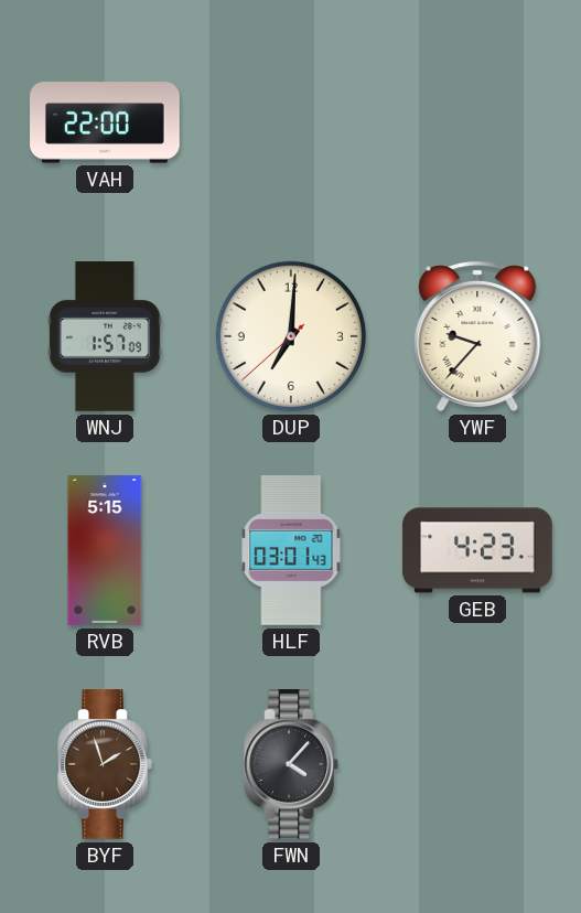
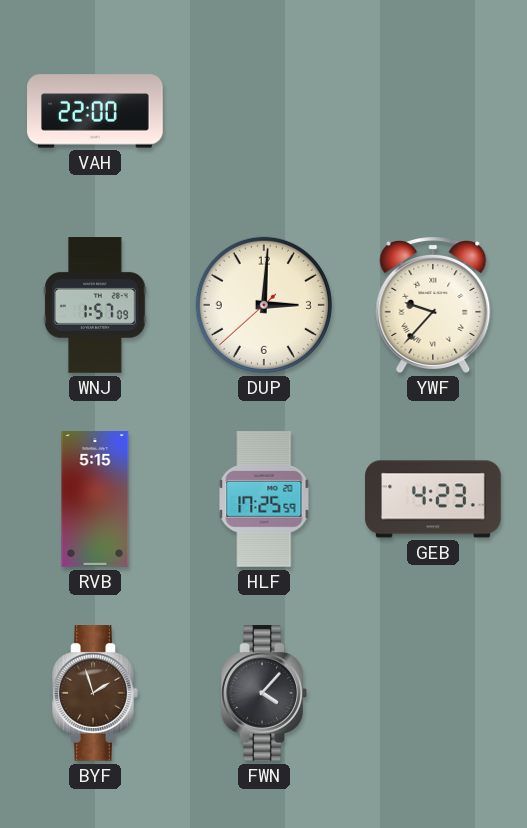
DUP: 7:00 -> 3:00
HLF: 03:01 -> 17:25
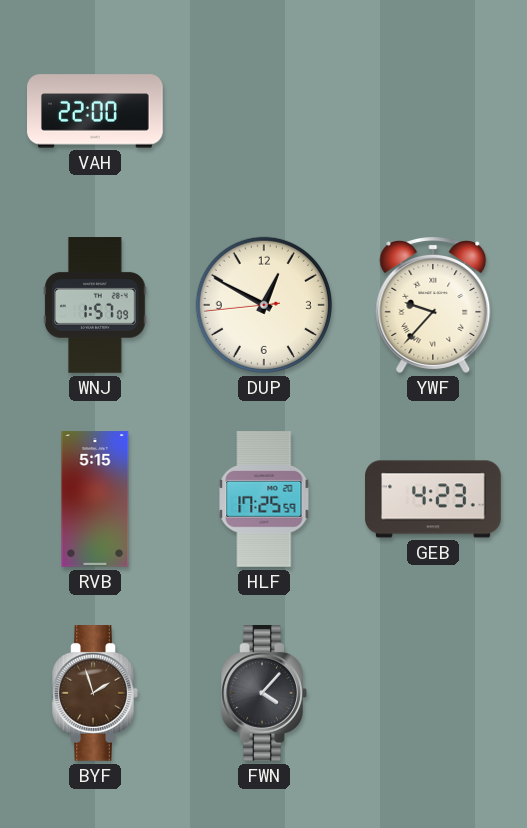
DUP: 3:00 -> 12:49
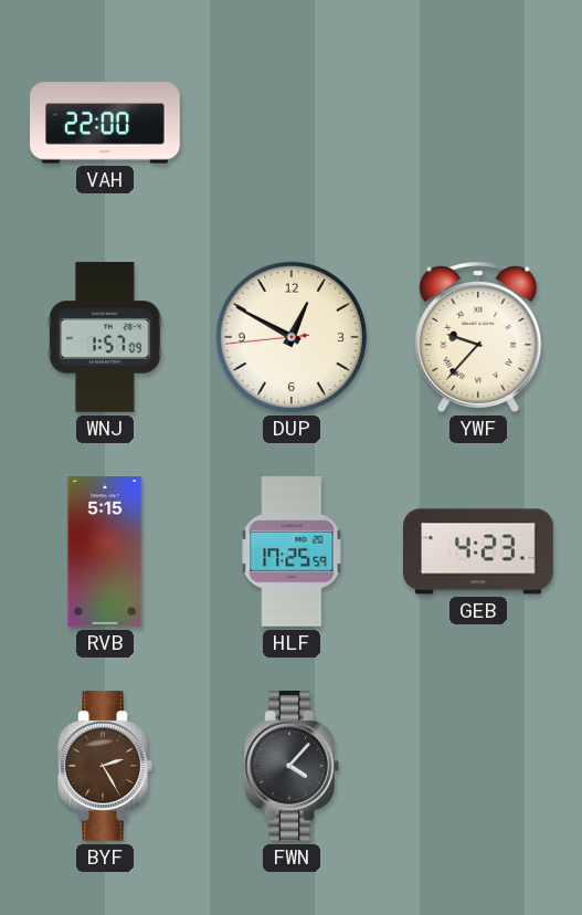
BYF: 1:57 -> 2:25
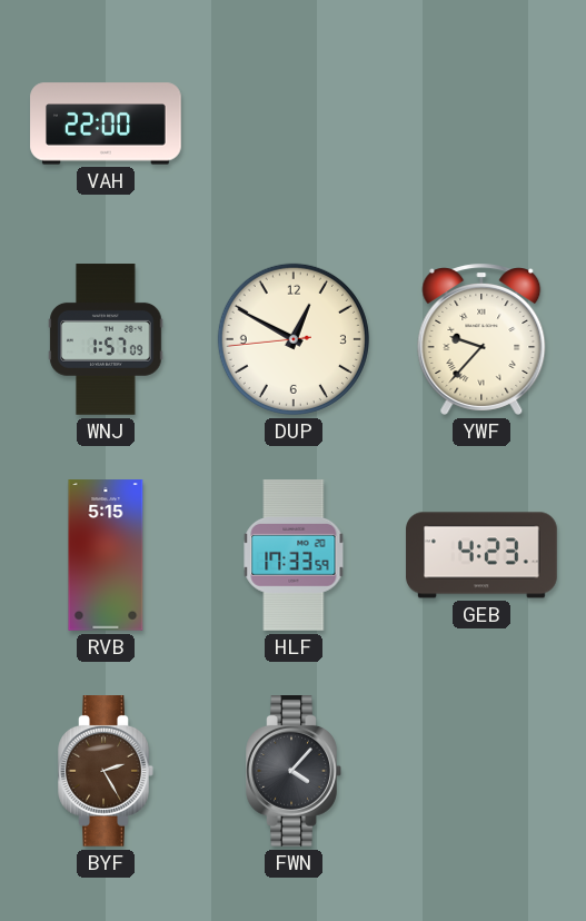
HLF: 17:25 -> 17:33
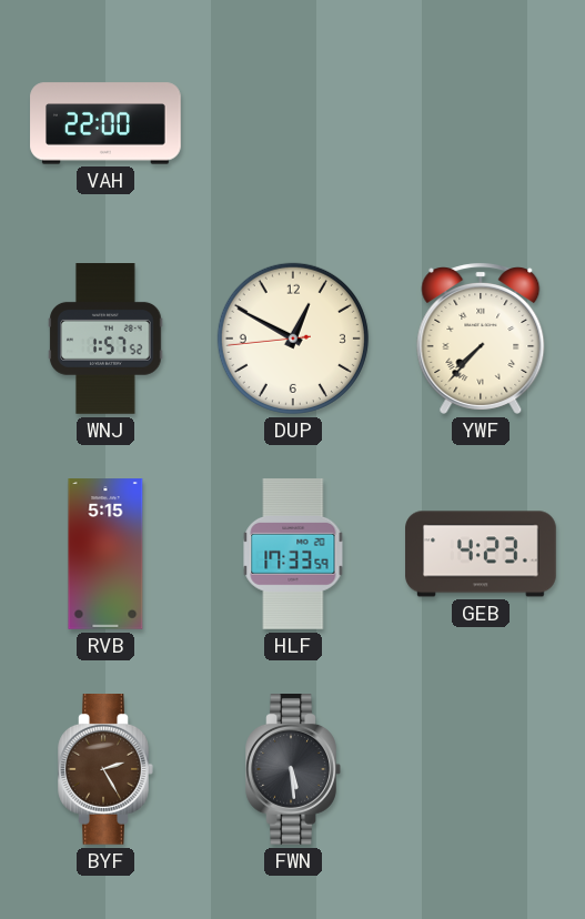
WNJ: 1:57:09 -> 1:57:52
YWF: 9:37 -> 7:37
FWN: 4:07 -> 5:29
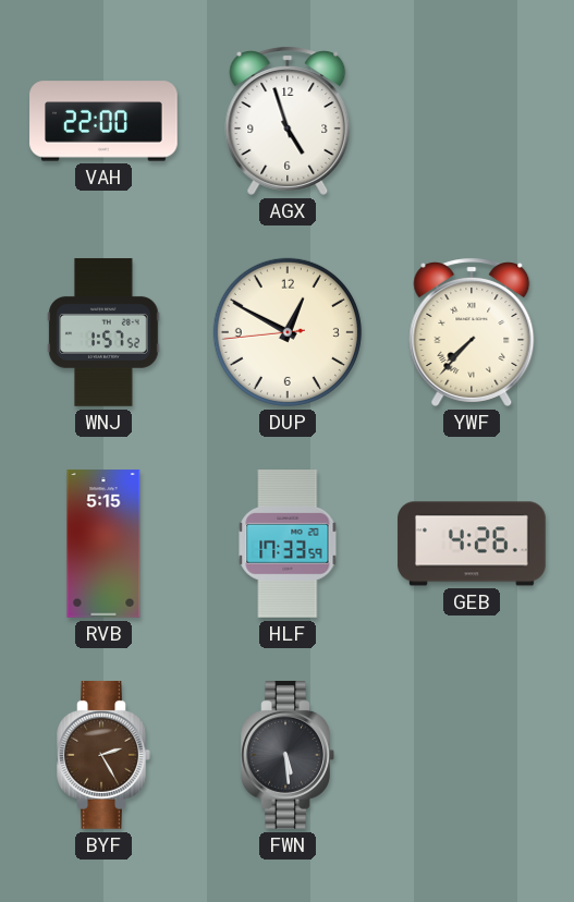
AGX: none -> 4:57
GEB: 4:23 -> 4:26
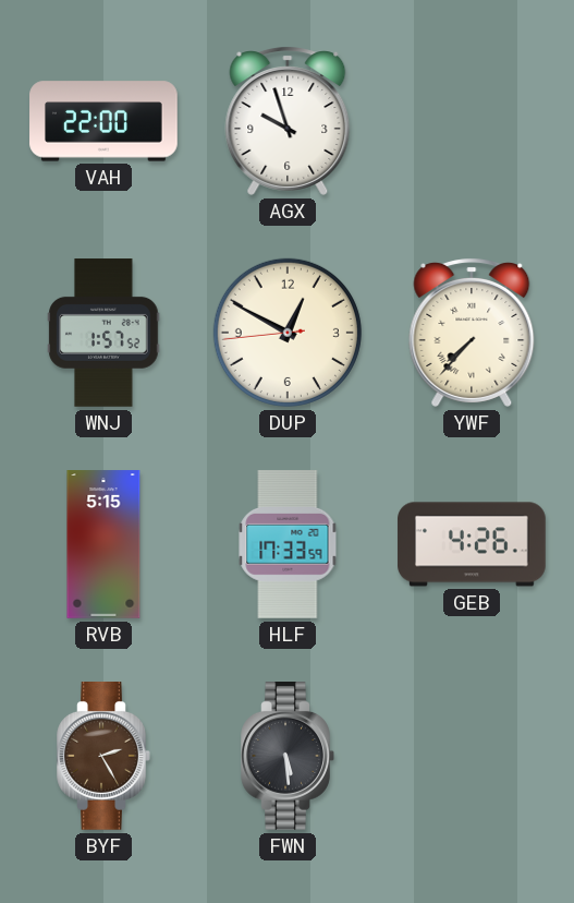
AGX: 4:57 -> 9:57
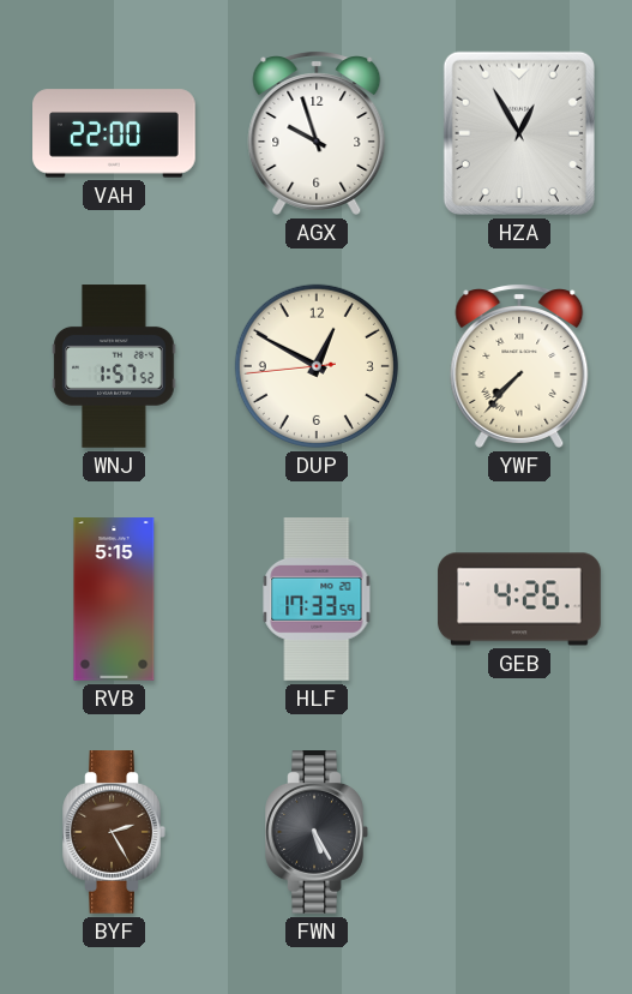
HZA: none -> 12:55
FWN: 5:29 -> 5:25
